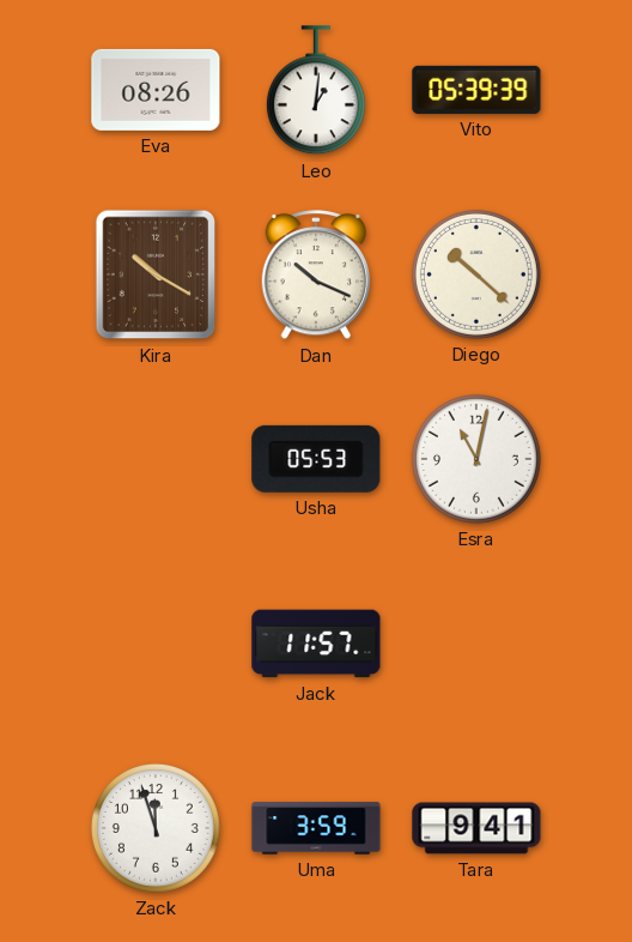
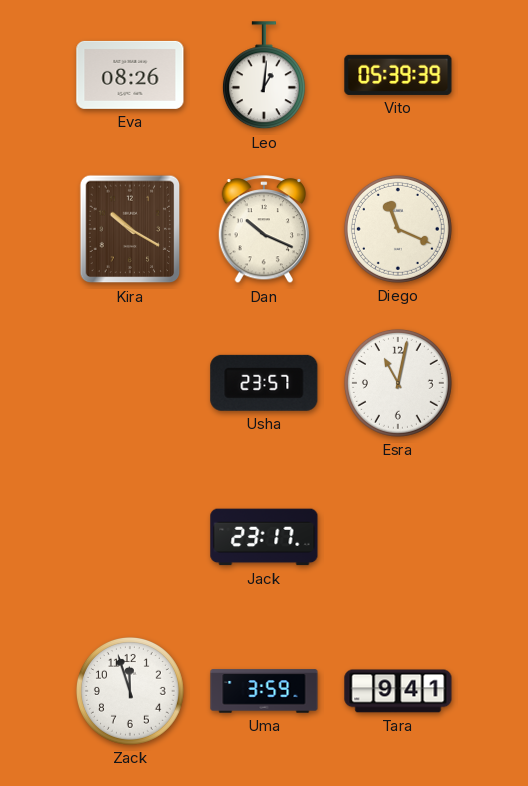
Diego: 10:22 -> 11:19
Usha: 05:53 -> 23:57
Jack: 11:57 -> 23:17
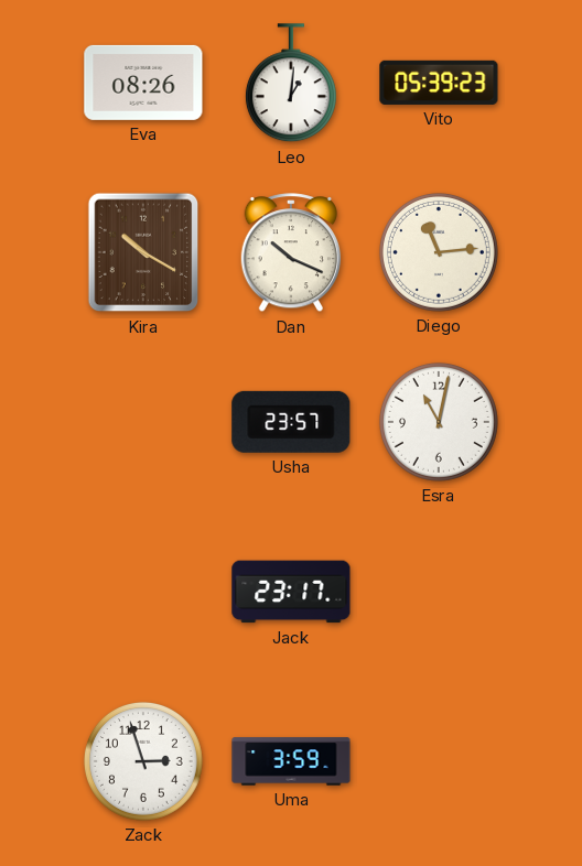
Vito: 05:39:39 -> 05:39:23
Diego: 11:19 -> 11:14
Zack: 11:57 -> 2:57
Tara: 9:41 -> none
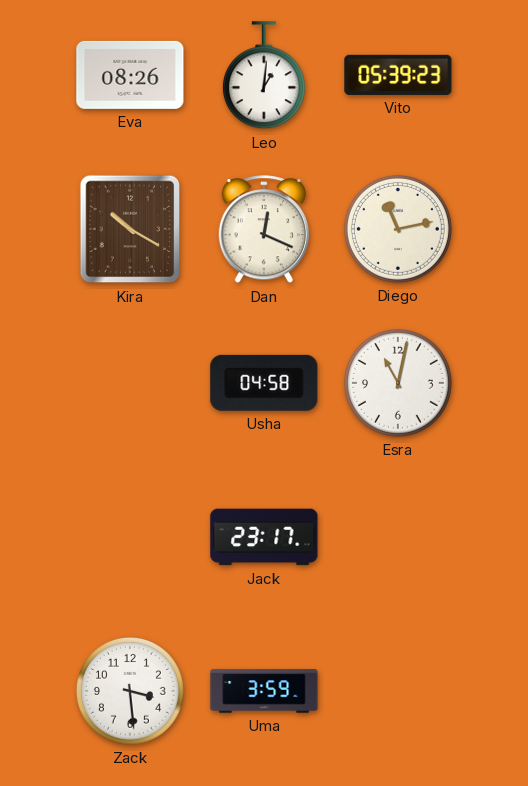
Dan: 10:19 -> 12:19
Diego: 11:14 -> 11:13
Usha: 23:57 -> 04:58
Zack: 2:57 -> 3:29
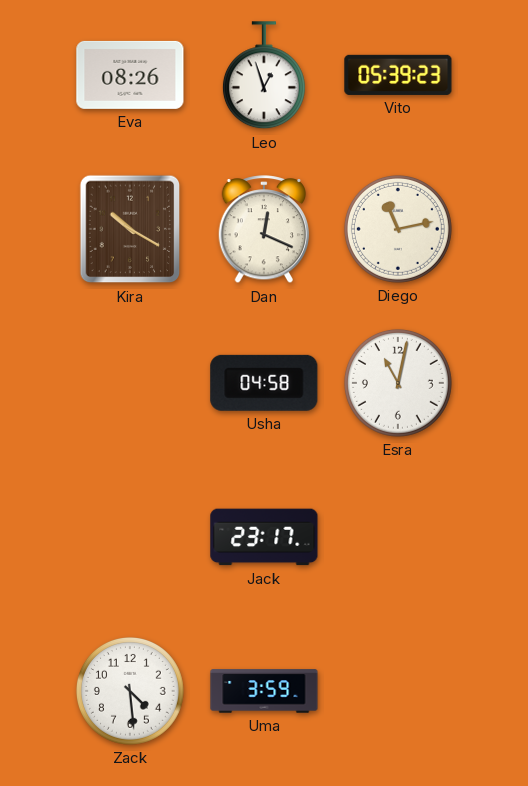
Leo: 1:01 -> 12:57
Zack: 3:29 -> 4:29
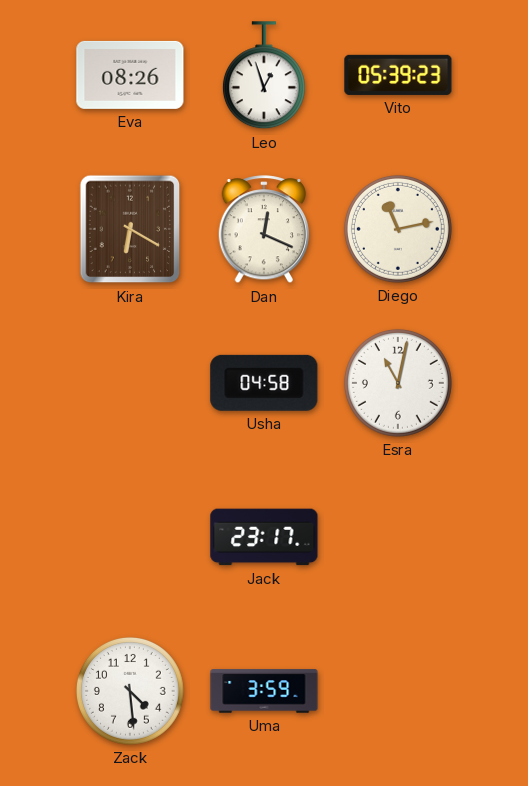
Kira: 10:20 -> 6:20
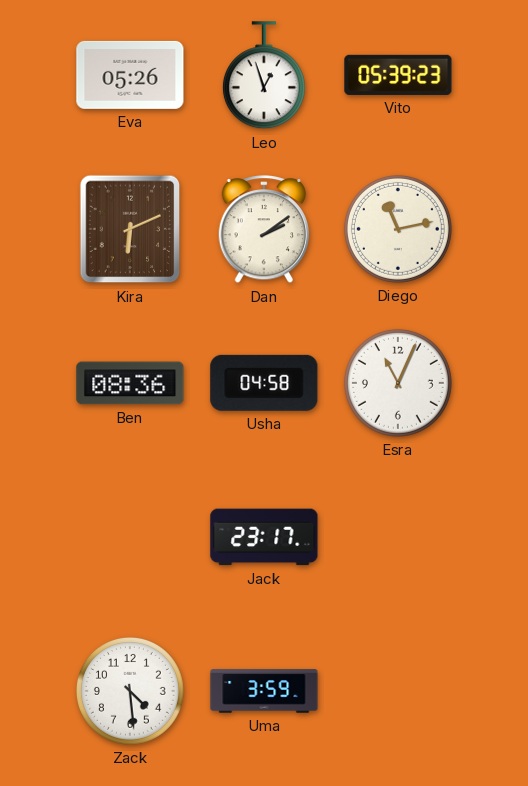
Eva: 08:26 -> 05:26
Kira: 6:20 -> 6:11
Dan: 12:19 -> 2:09
Ben: none -> 08:36
Esra: 11:02 -> 11:04
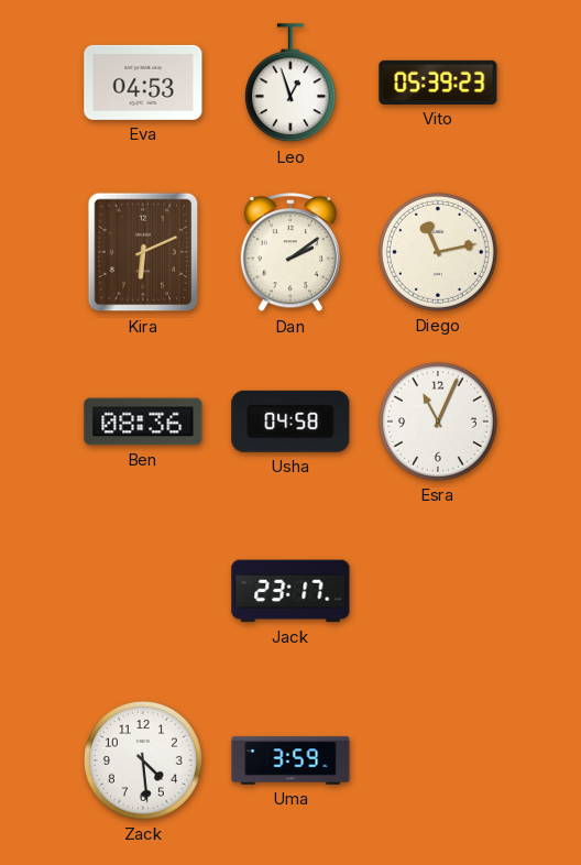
Eva: 05:26 -> 04:53
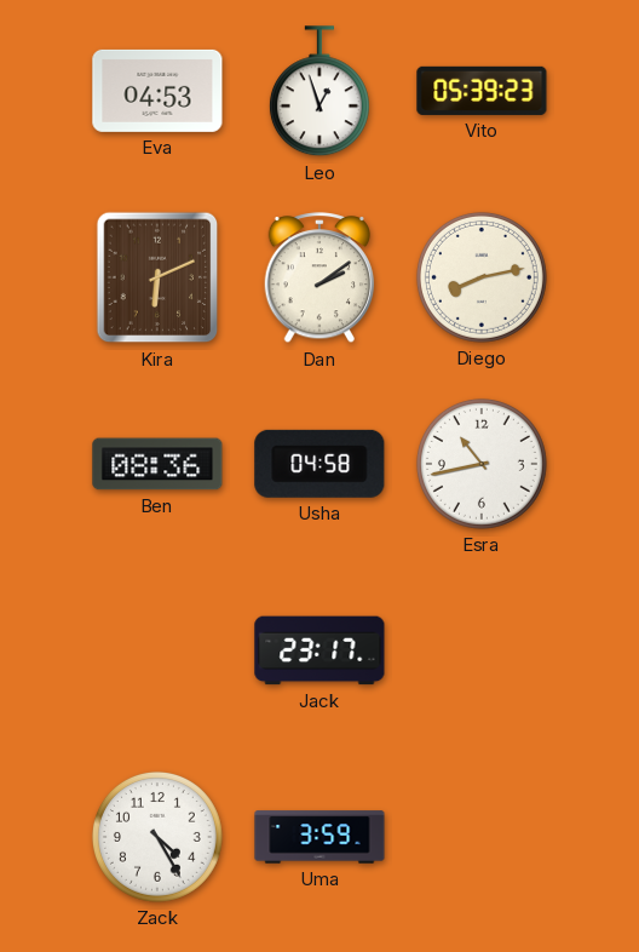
Diego: 11:13 -> 8:13
Esra: 11:04 -> 10:43
Zack: 4:29 -> 4:25
